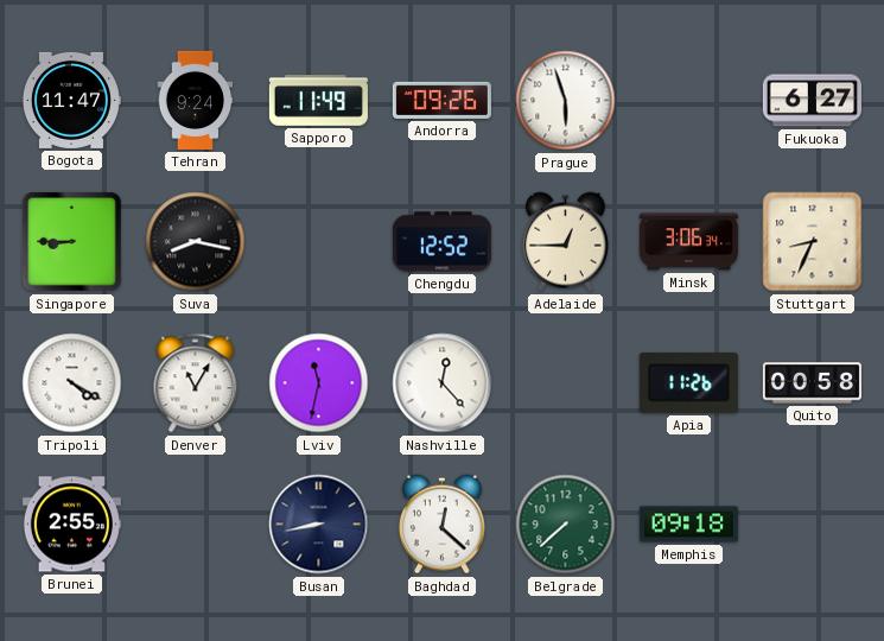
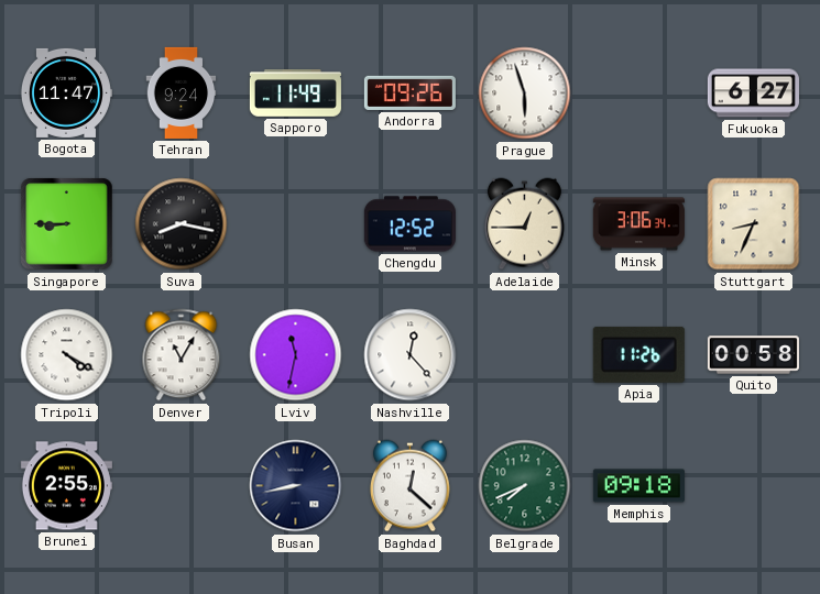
Belgrade: 7:38 -> 7:41
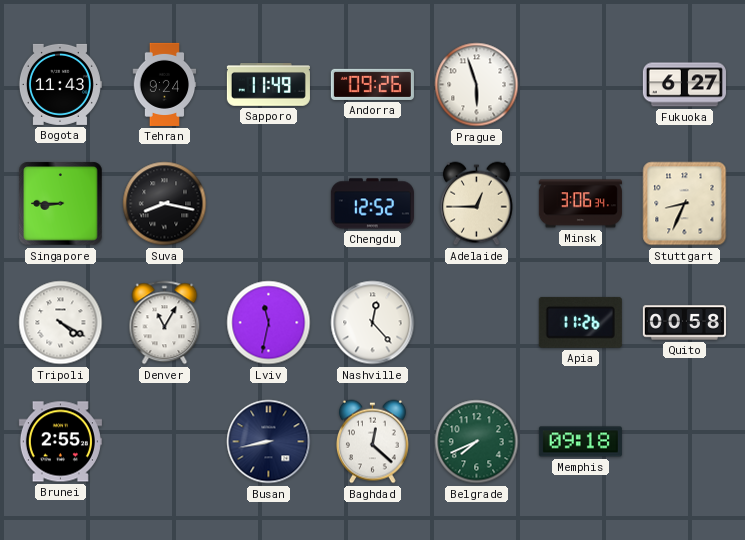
Bogota: 11:47 -> 11:43
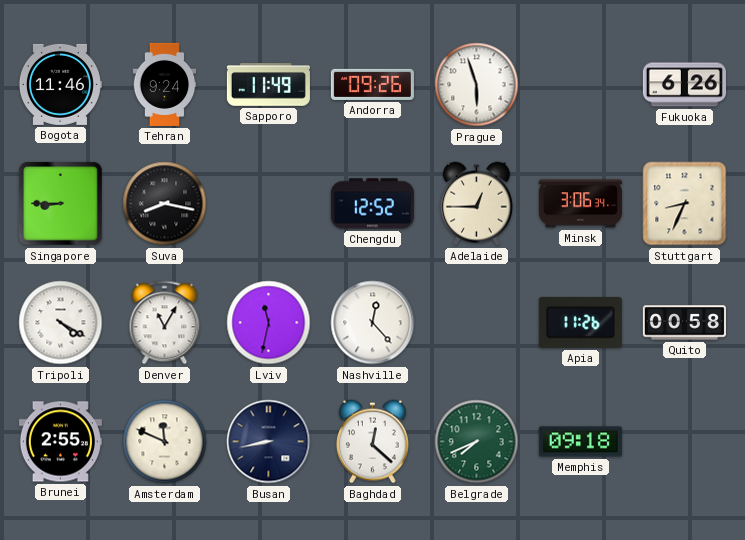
Bogota: 11:43 -> 11:46
Fukuoka: 6:27 -> 6:26
Amsterdam: none -> 11:49
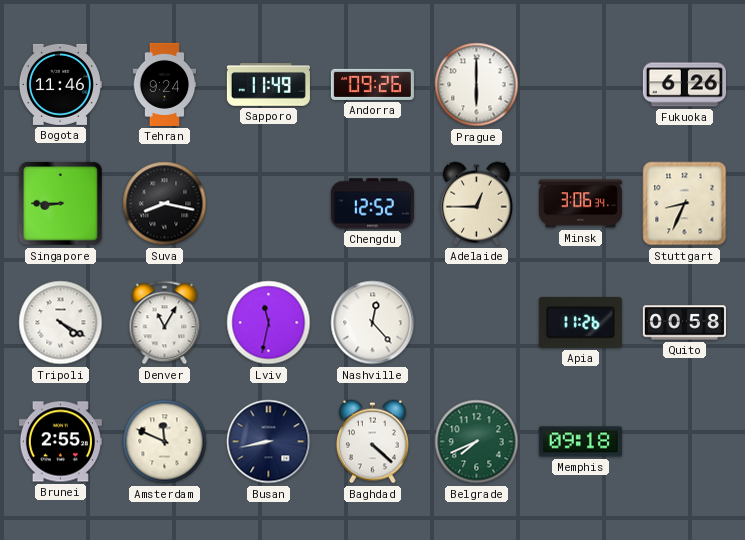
Prague: 5:57 -> 6:00
Baghdad: 12:22 -> 4:22
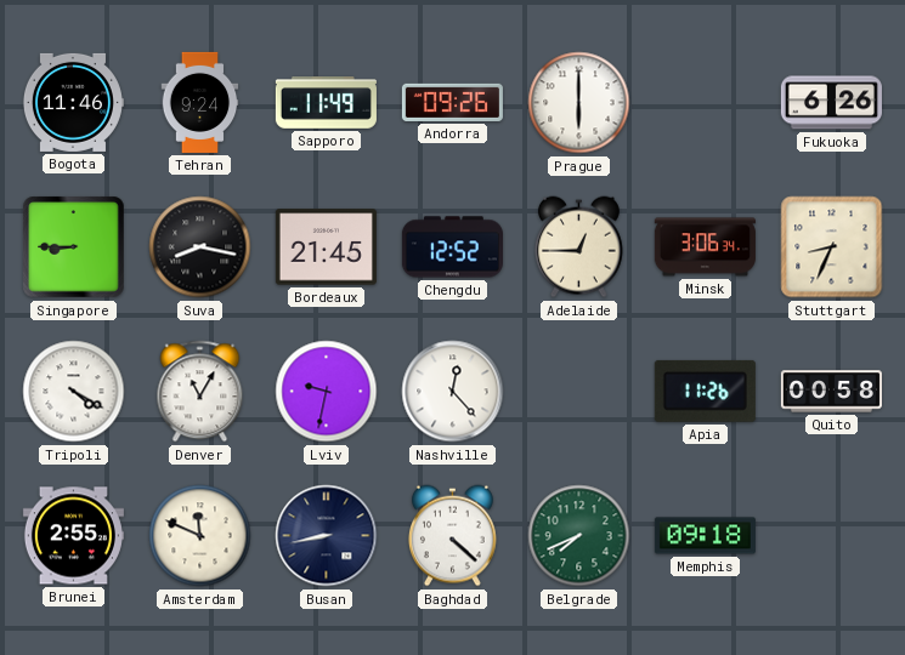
Bordeaux: none -> 21:45
Lviv: 11:32 -> 9:32
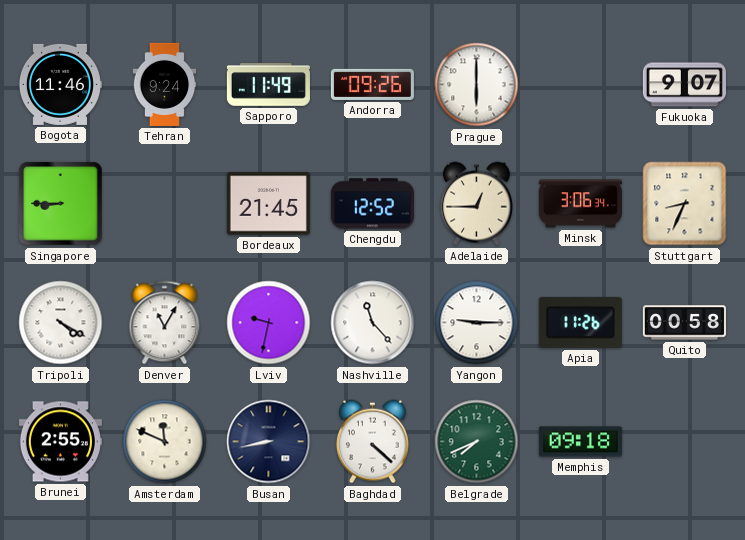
Fukuoka: 6:26 -> 9:07
Suva: 8:17 -> none
Nashville: 12:23 -> 11:23
Yangon: none -> 9:15
